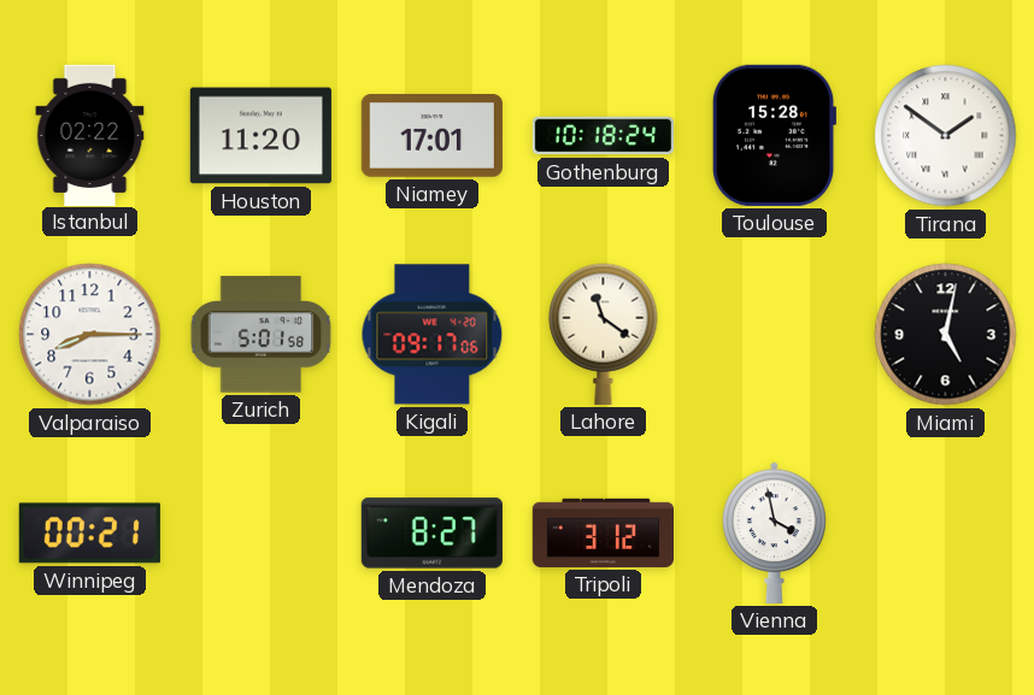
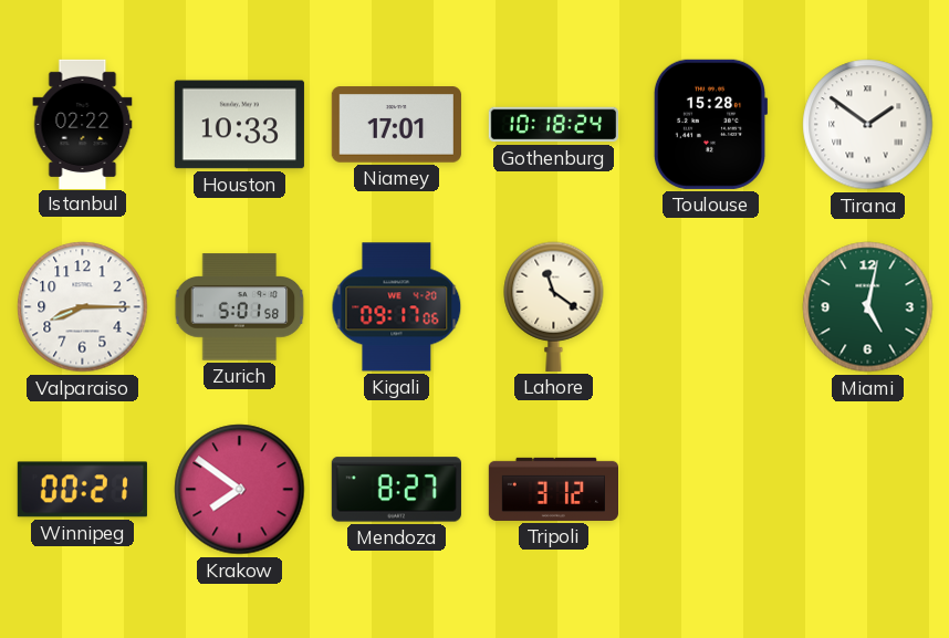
Houston: 11:20 -> 10:33
Miami dial: black -> green
Krakow: none -> 7:51
Vienna: 3:58 -> none
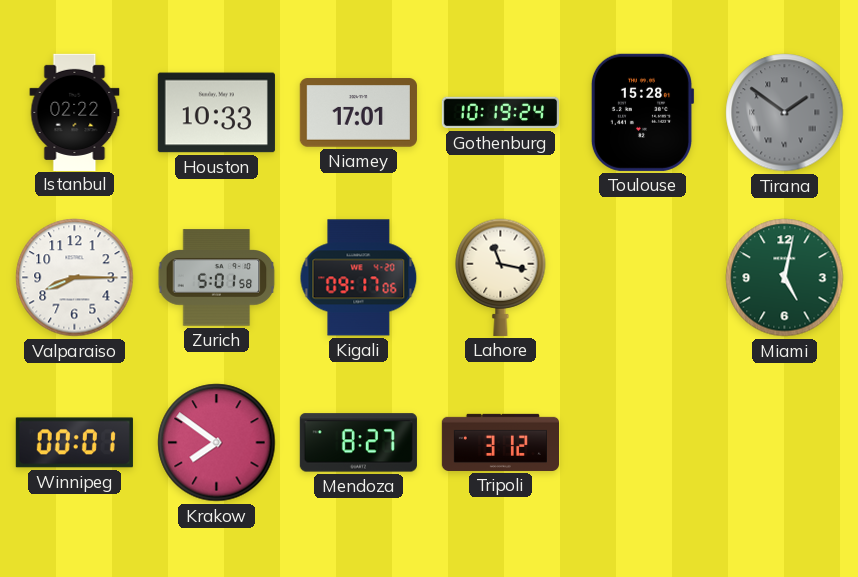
Gothenburg: 10:18 -> 10:19
Tirana dial: white -> grey
Lahore: 11:21 -> 11:17
Winnipeg: 00:21 -> 00:01
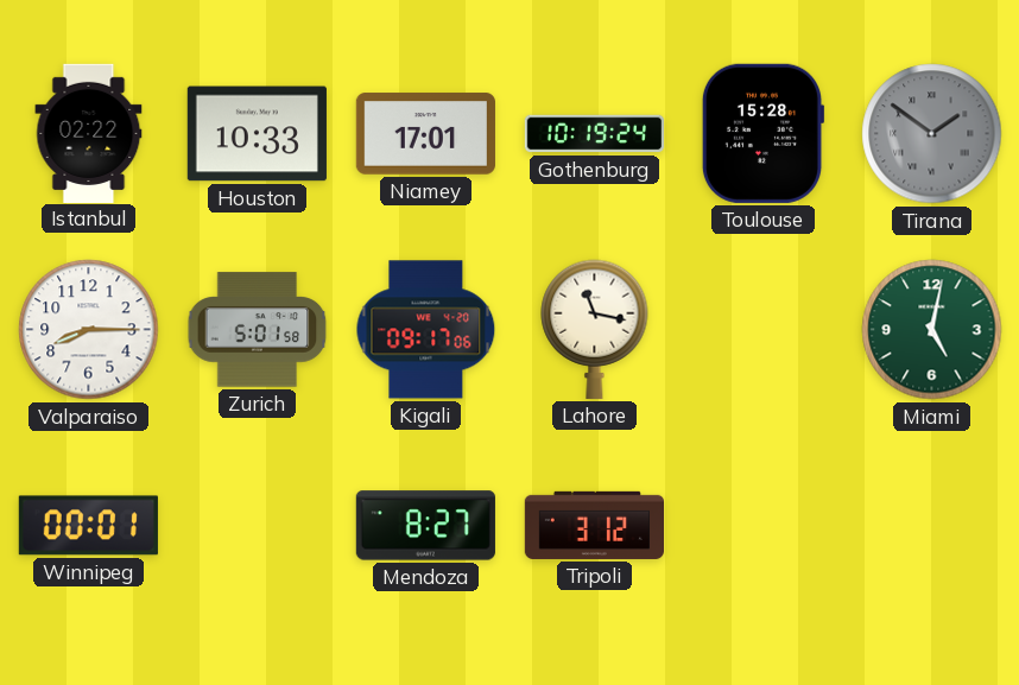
Krakow: 7:51 -> none
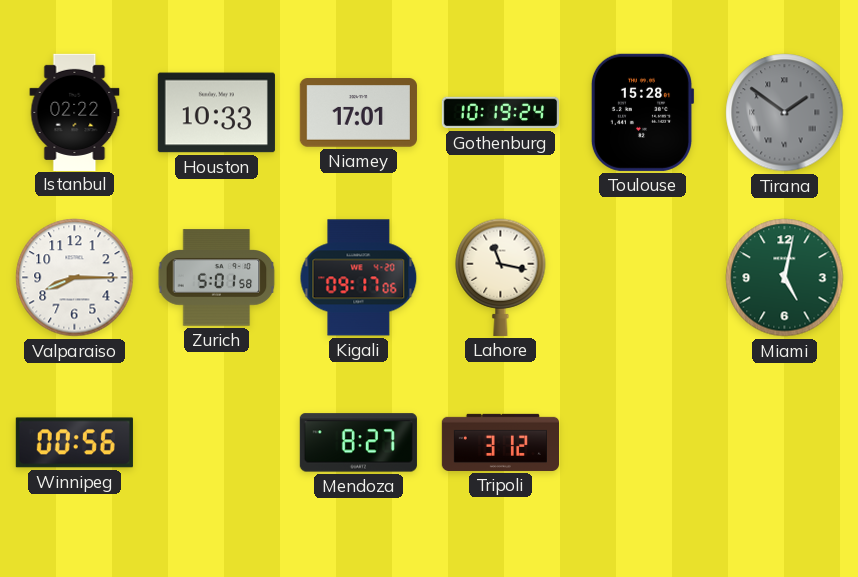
Winnipeg: 00:01 -> 00:56
